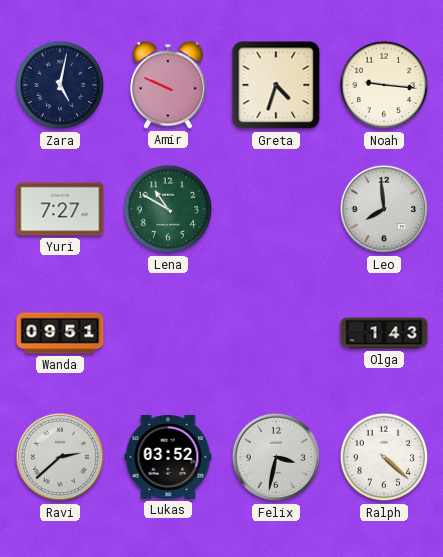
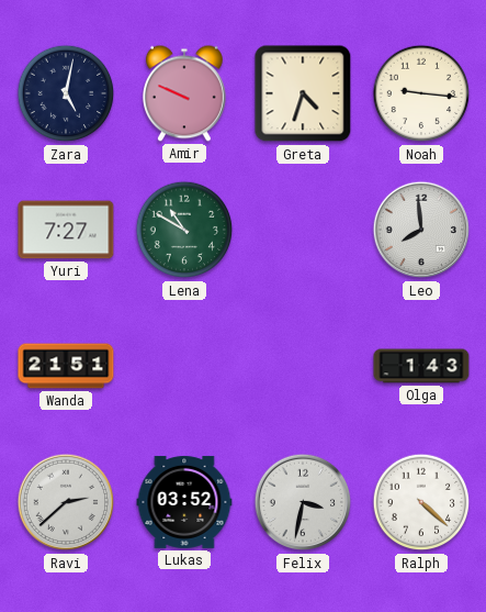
Wanda: 09:51 -> 21:51
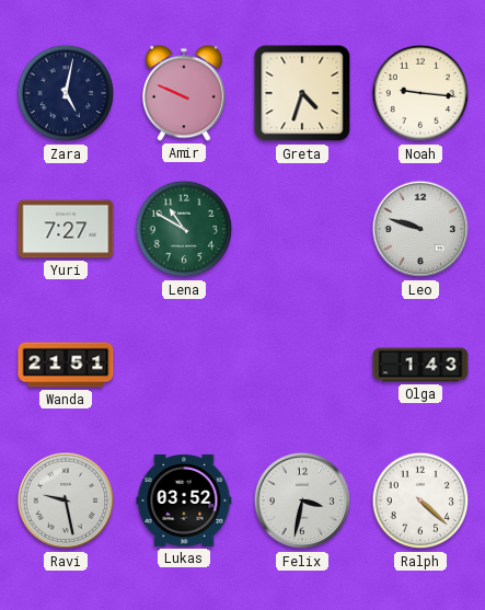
Leo: 7:59 -> 9:48
Ravi: 2:38 -> 9:28
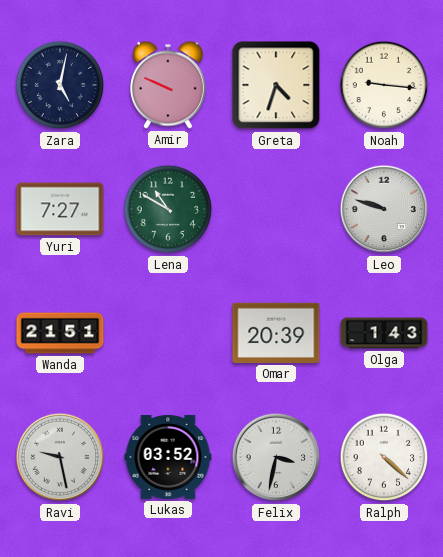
Omar: none -> 20:39
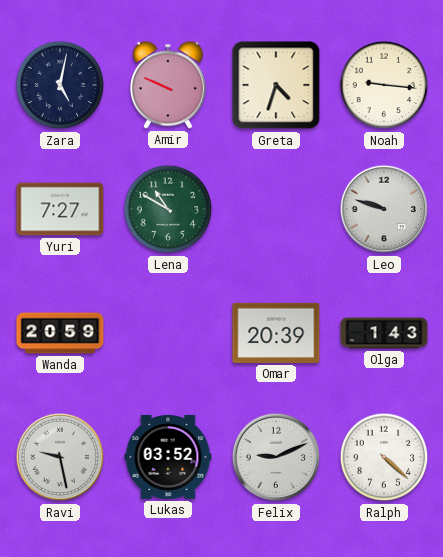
Wanda: 21:51 -> 20:59
Felix: 3:32 -> 9:11
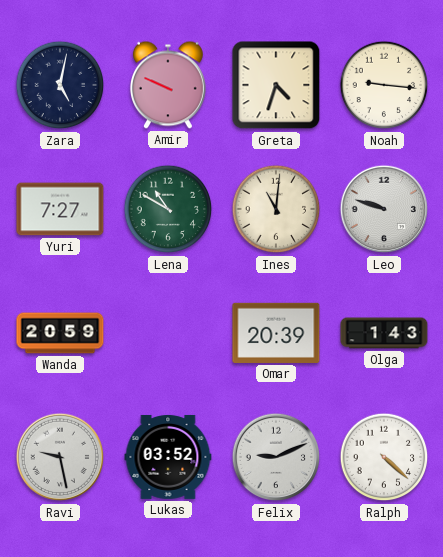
Ines: none -> 11:01
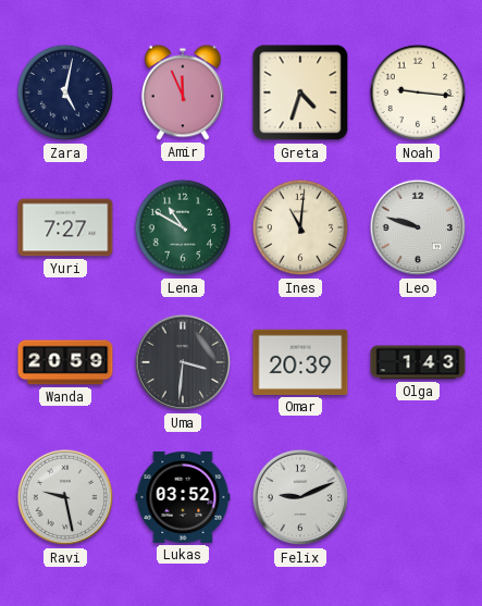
Amir: 9:49 -> 11:56
Uma: none -> 3:31
Ralph: 4:22 -> none
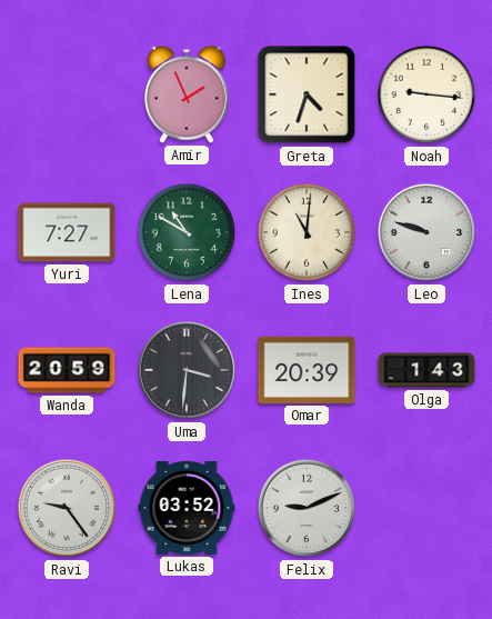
Zara: 5:02 -> none
Amir: 11:56 -> 1:56
Ravi: 9:28 -> 9:24
